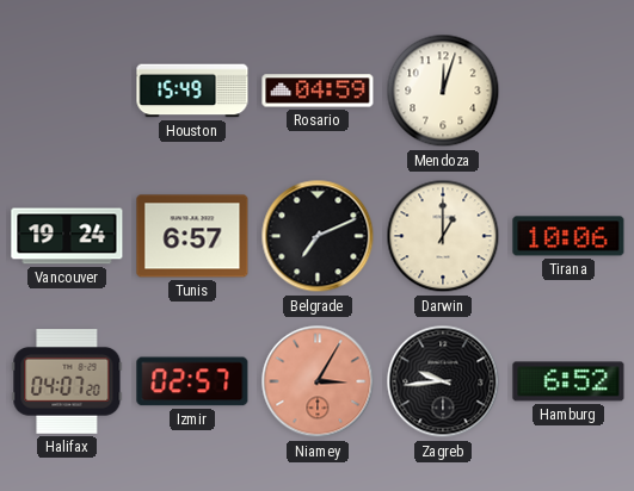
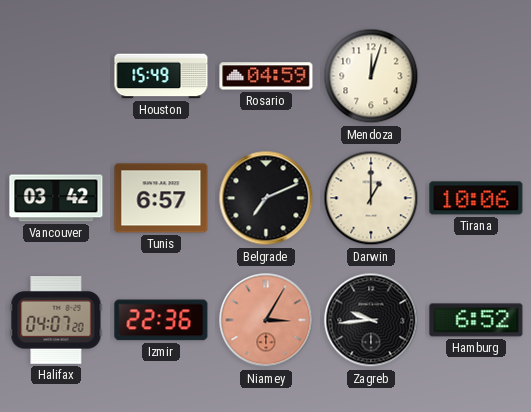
Vancouver: 19:24 -> 03:42
Izmir: 02:57 -> 22:36
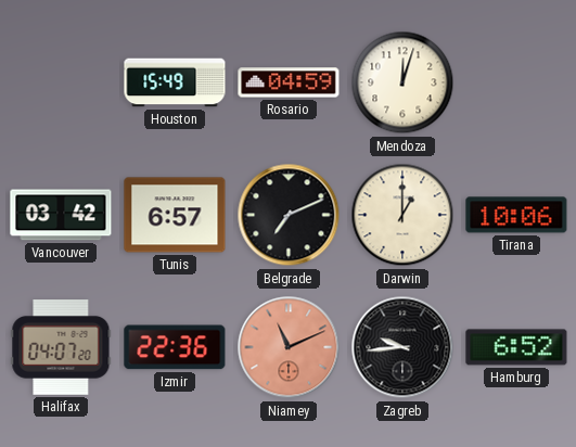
Niamey: 3:05 -> 11:11
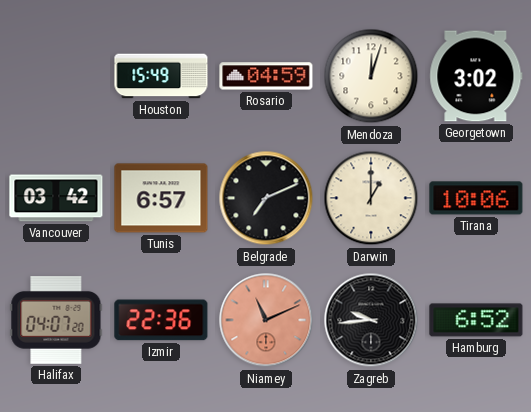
Georgetown: none -> 3:02
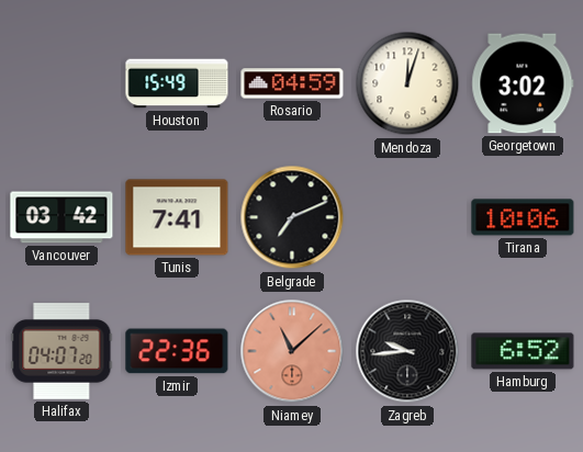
Tunis: 6:57 -> 7:41
Darwin: 1:00 -> none
Niamey: 11:11 -> 11:08
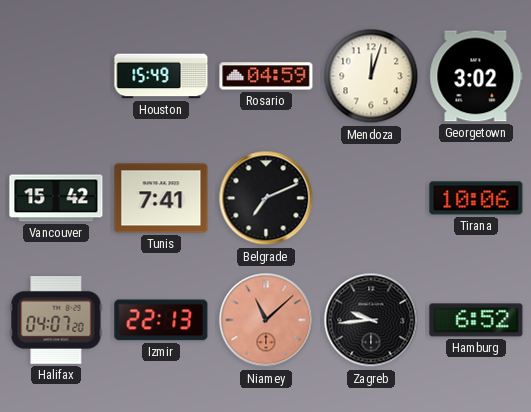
Vancouver: 03:42 -> 15:42
Izmir: 22:36 -> 22:13
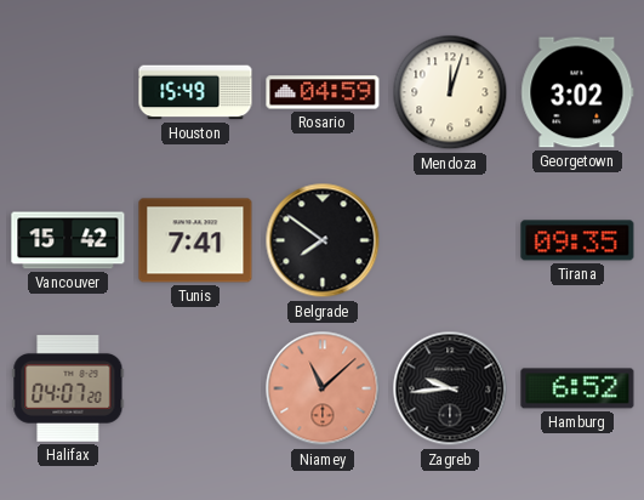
Belgrade: 7:11 -> 7:51
Tirana: 10:06 -> 09:35
Izmir: 22:13 -> none
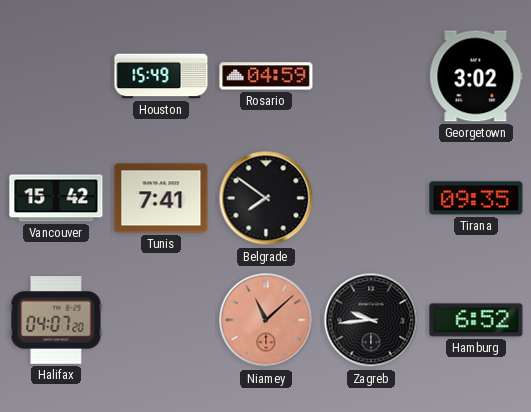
Mendoza: 12:03 -> none
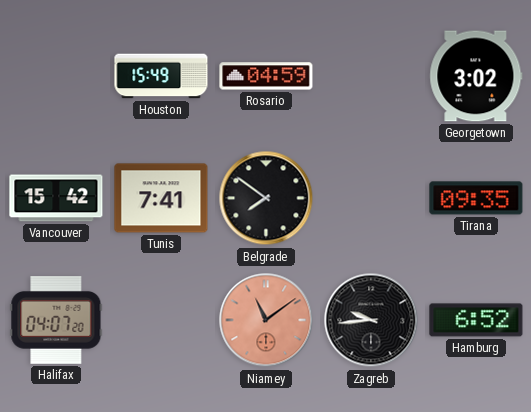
Niamey: 11:08 -> 11:09
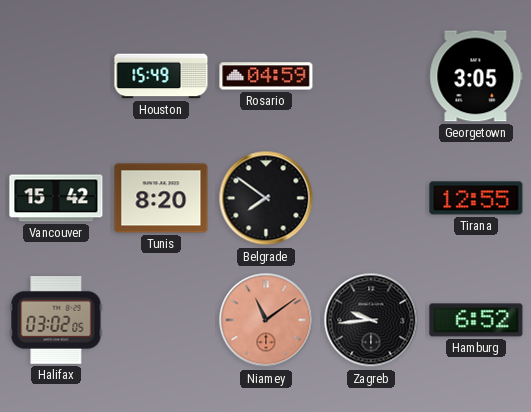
Georgetown: 3:02 -> 3:05
Tunis: 7:41 -> 8:20
Tirana: 09:35 -> 12:55
Halifax: 04:07 -> 03:02
